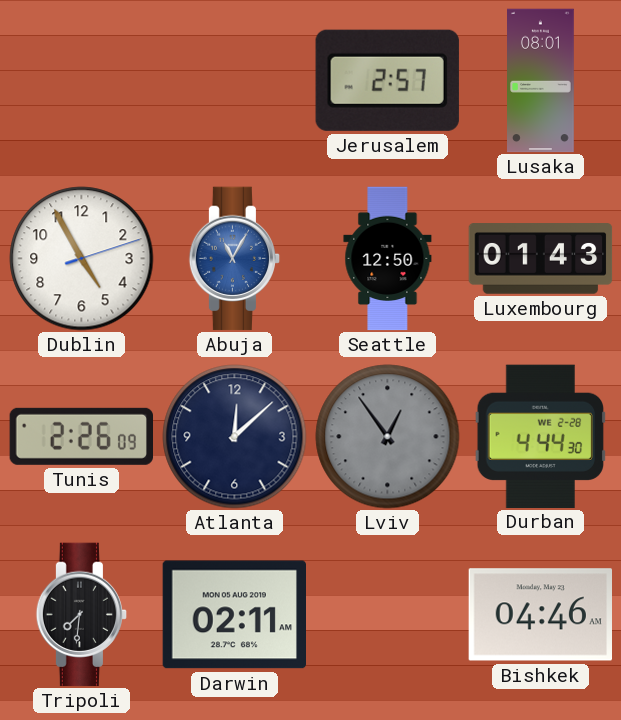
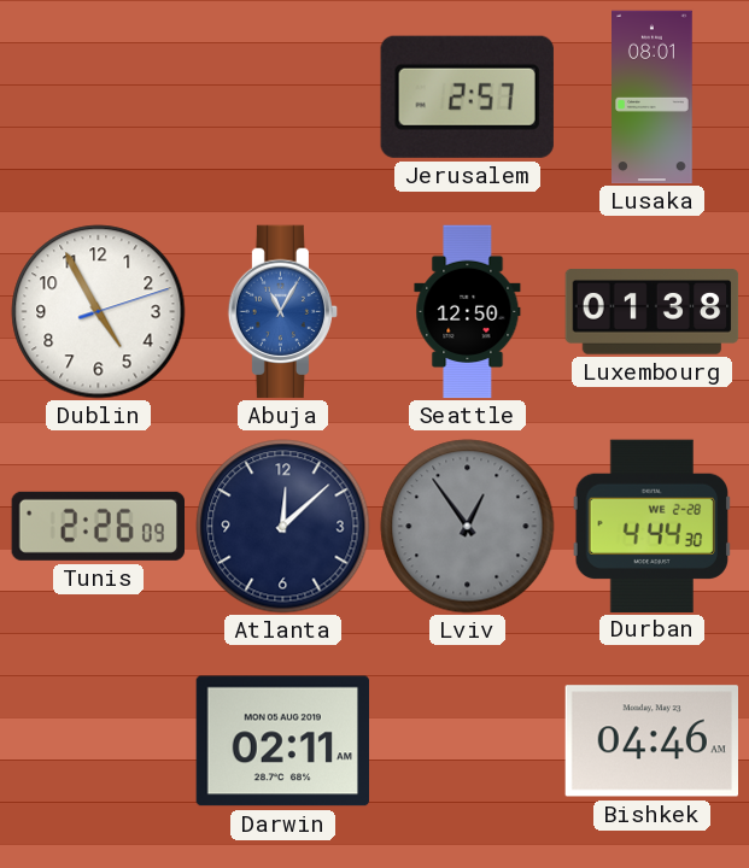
Luxembourg: 01:43 -> 01:38
Tripoli: 7:31 -> none
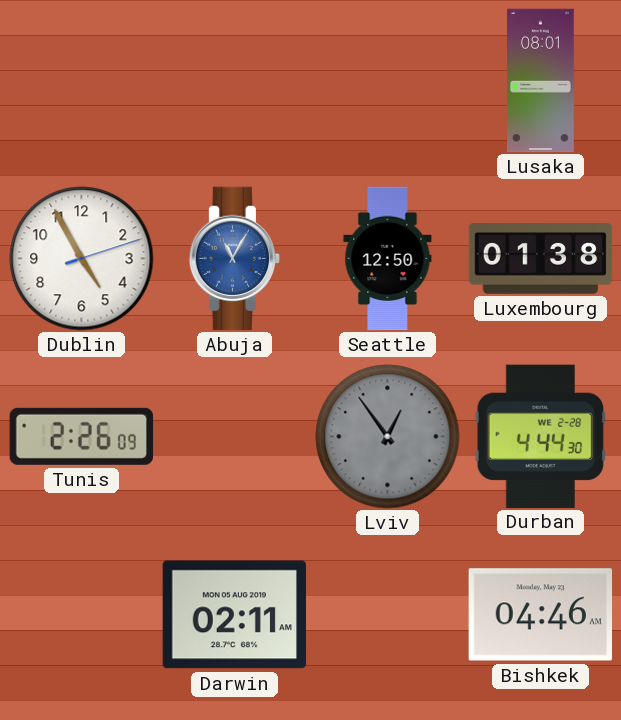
Jerusalem: 2:57 -> none
Atlanta: 12:08 -> none
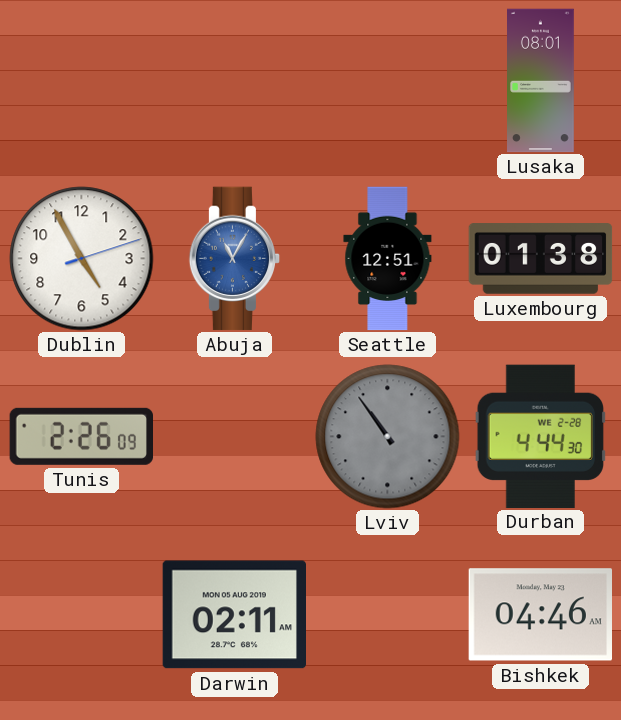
Seattle: 12:50 -> 12:51
Lviv: 12:54 -> 10:54
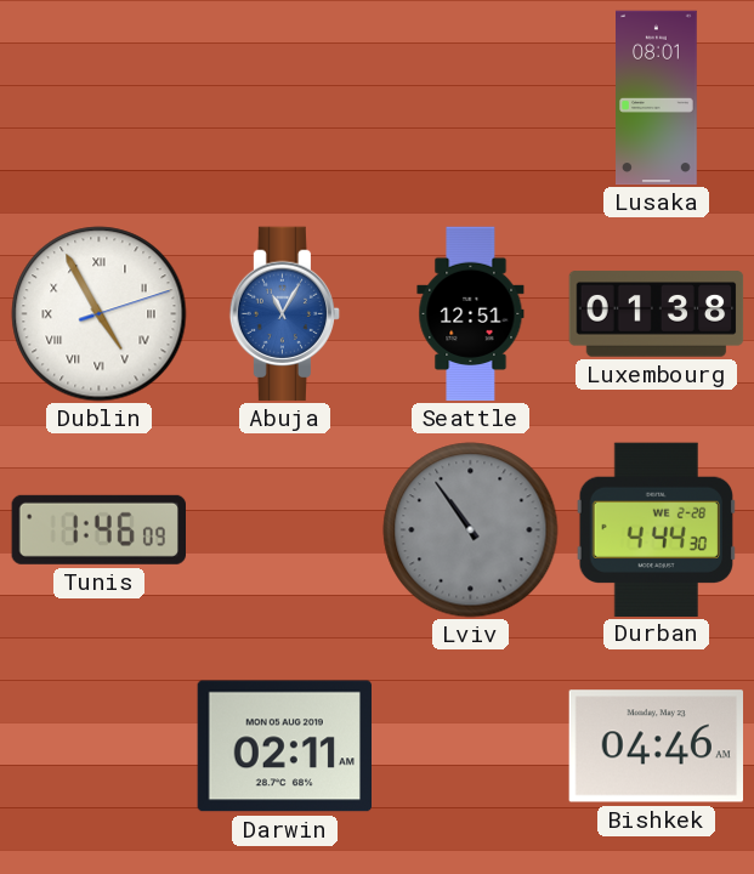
Dublin numerals: Arabic -> Roman
Tunis: 2:26 -> 1:46
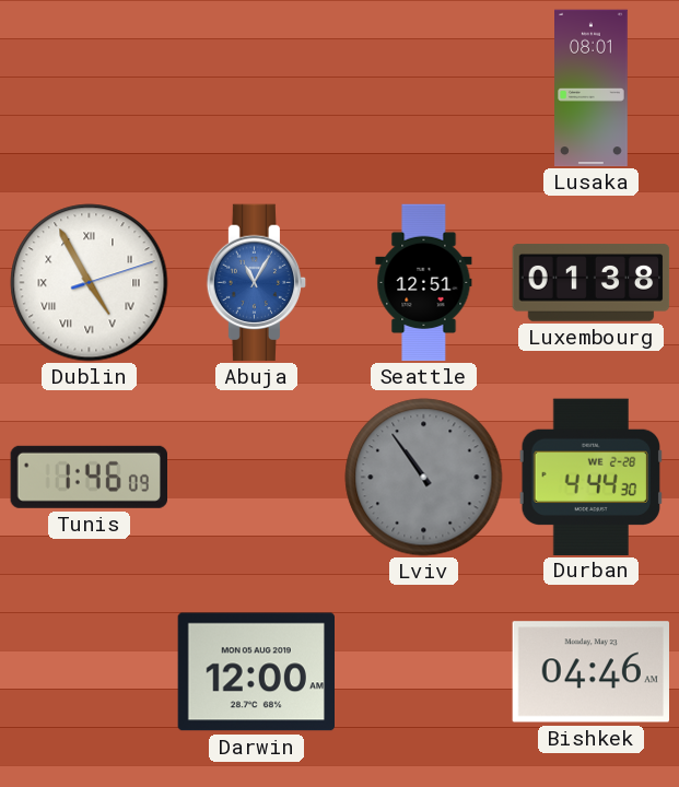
Darwin: 02:11 -> 12:00
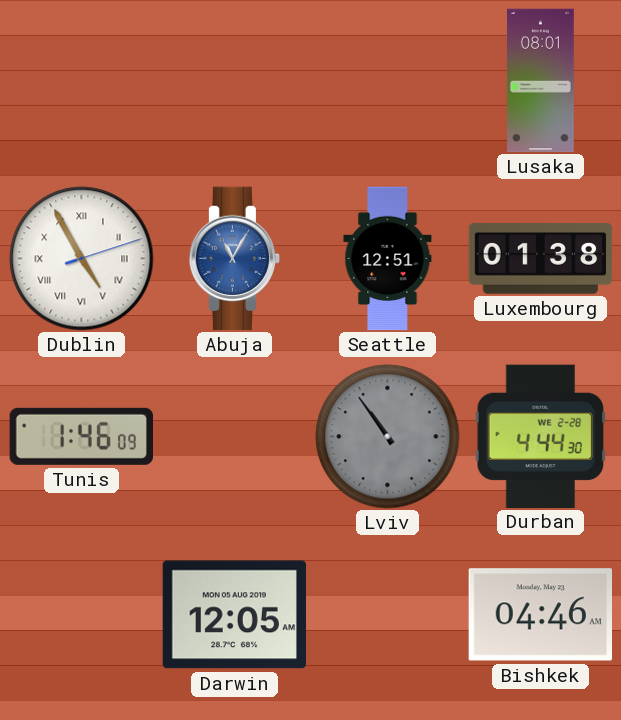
Darwin: 12:00 -> 12:05
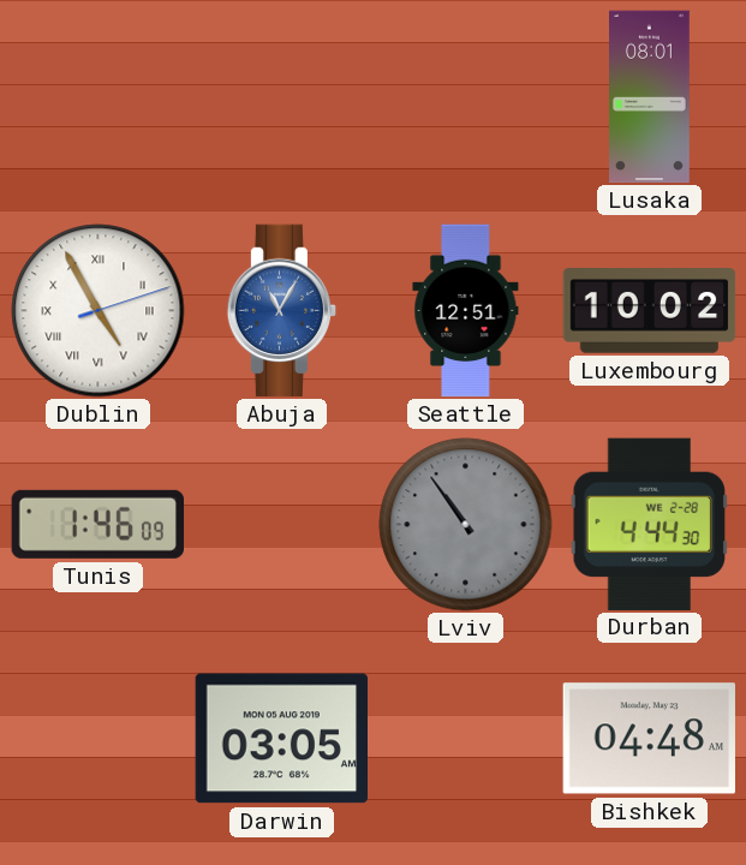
Luxembourg: 01:38 -> 10:02
Darwin: 12:05 -> 03:05
Bishkek: 04:46 -> 04:48
